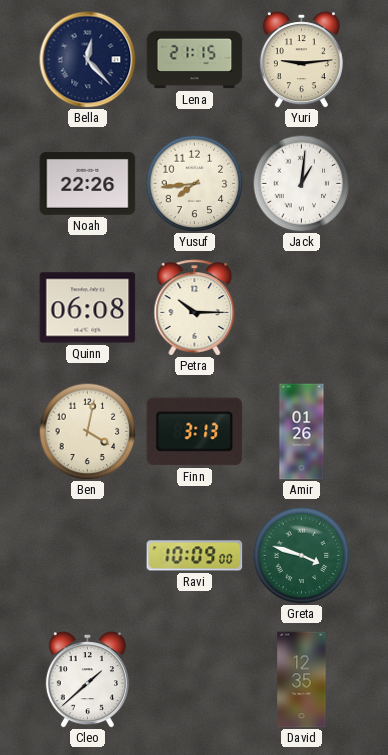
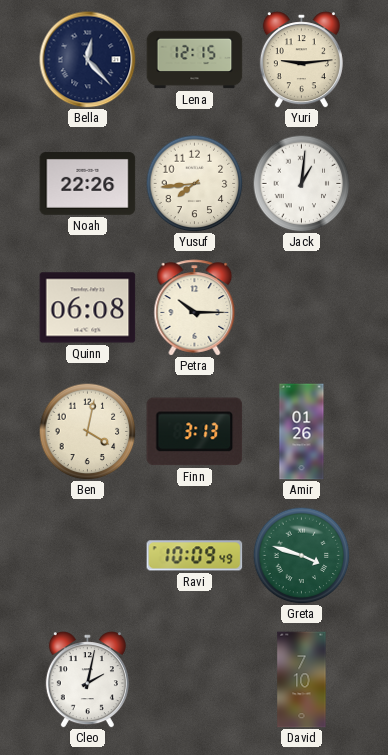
Lena: 21:15 -> 12:15
Ravi: 10:09:00 -> 10:09:49
Cleo: 1:38 -> 2:02
David: 12:35 -> 7:10
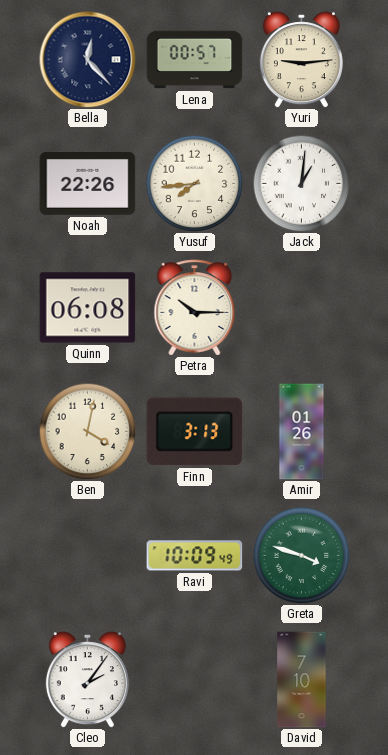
Lena: 12:15 -> 00:57
Cleo: 2:02 -> 2:06
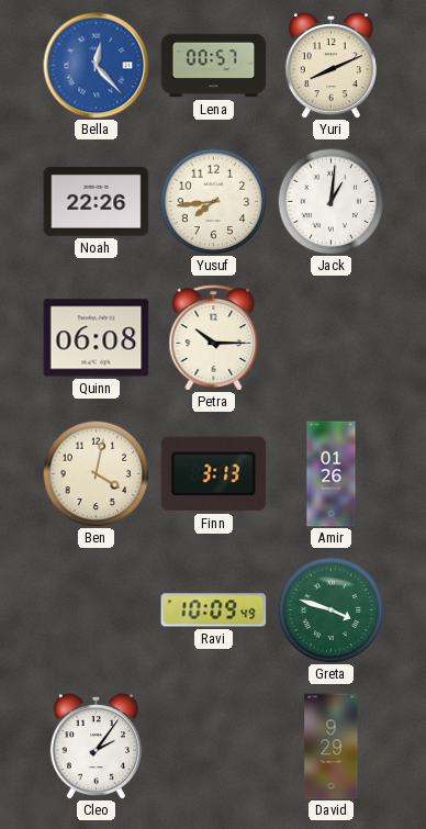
Bella dial: navy -> blue
Yuri: 9:14 -> 8:11
David: 7:10 -> 9:29
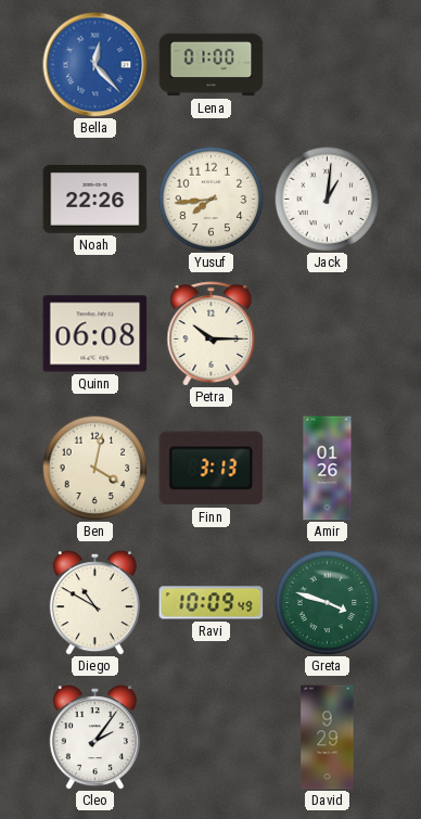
Lena: 00:57 -> 01:00
Yuri: 8:11 -> none
Diego: none -> 10:50
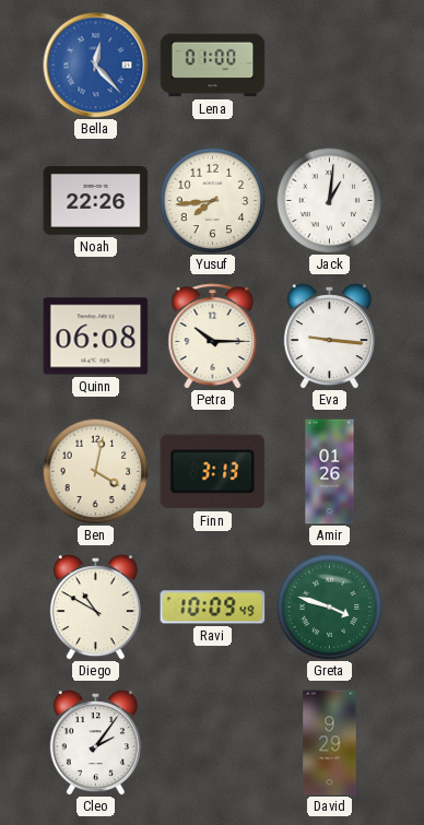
Eva: none -> 9:16
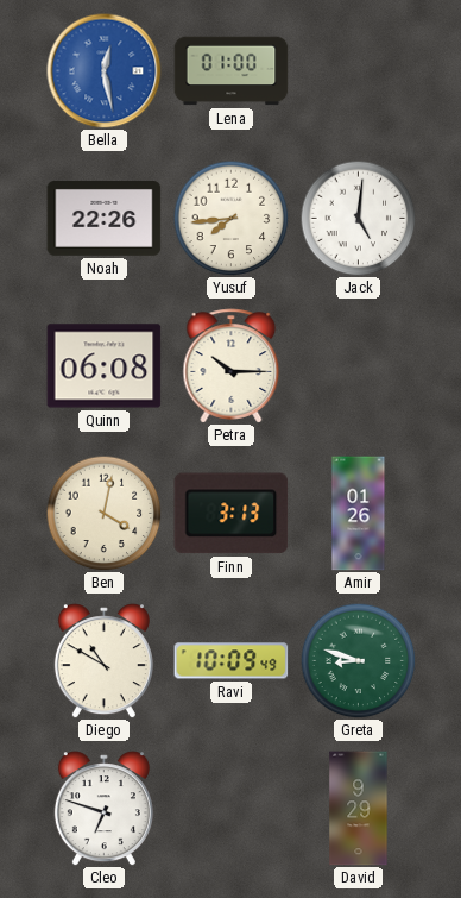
Bella: 12:23 -> 12:28
Jack: 1:01 -> 5:01
Eva: 9:16 -> none
Greta: 3:48 -> 8:48
Cleo: 2:06 -> 6:48
